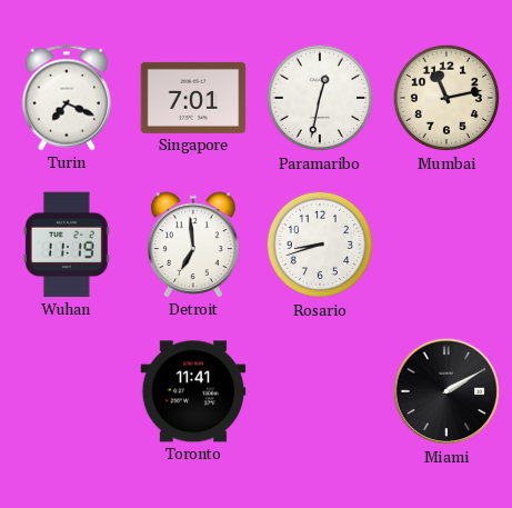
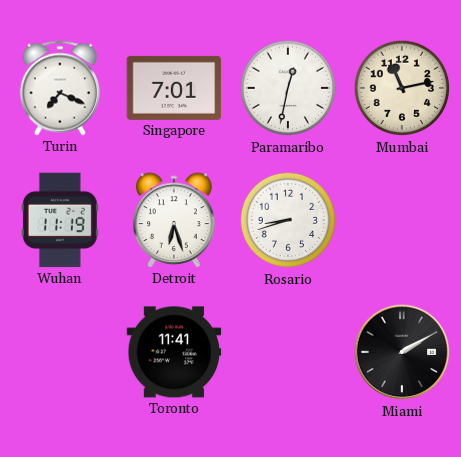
Detroit: 6:59 -> 6:27
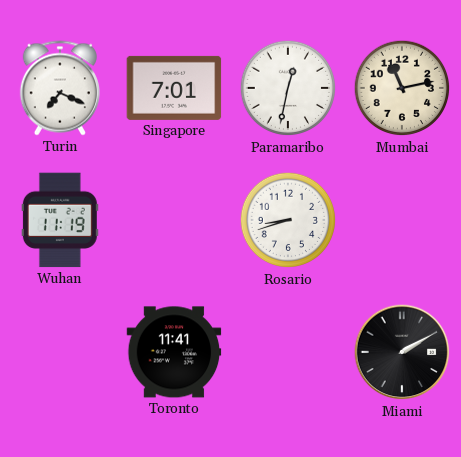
Detroit: 6:27 -> none
